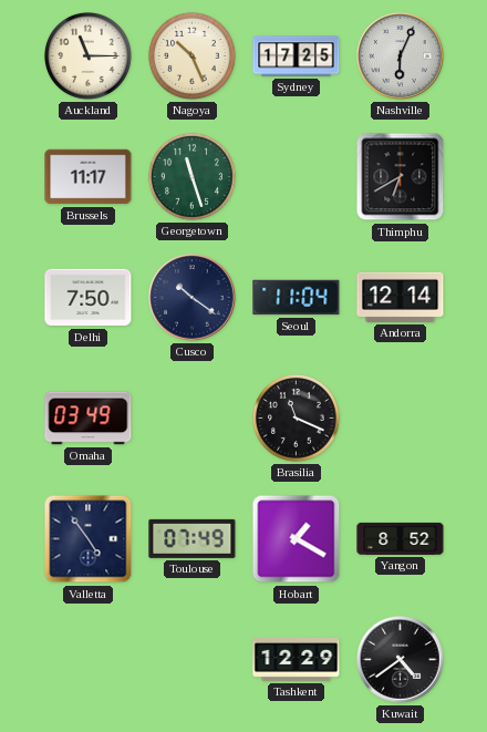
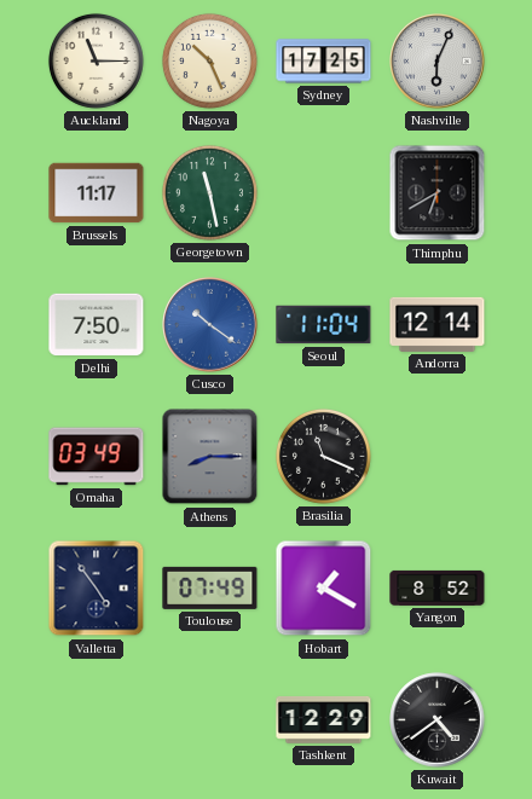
Georgetown: 11:27 -> 11:28
Cusco dial: navy -> blue
Athens: none -> 8:15
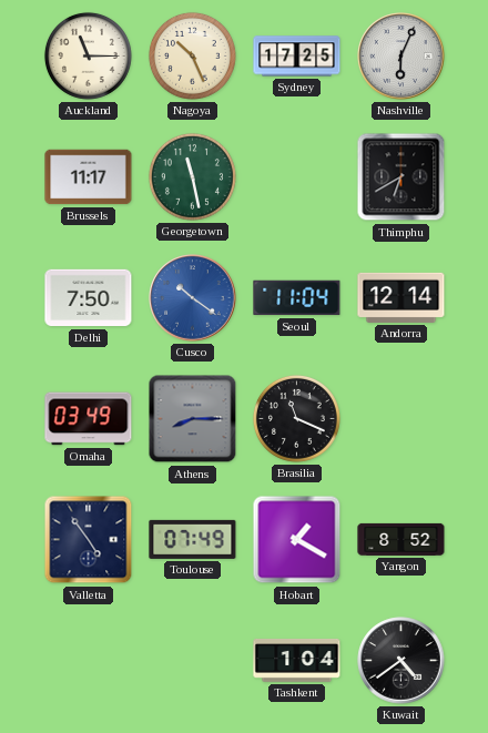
Tashkent: 12:29 -> 1:04
